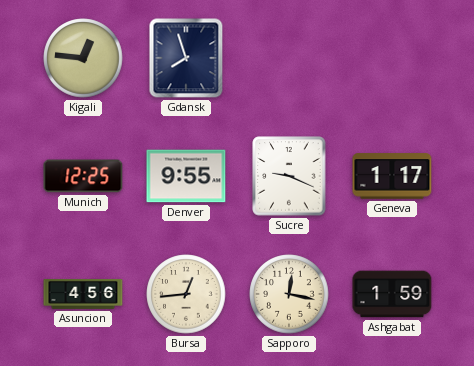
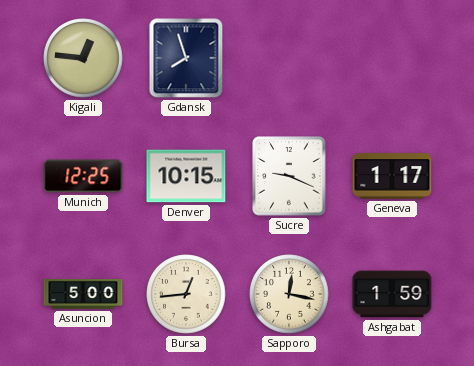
Denver: 9:55 -> 10:15
Asuncion: 4:56 -> 5:00
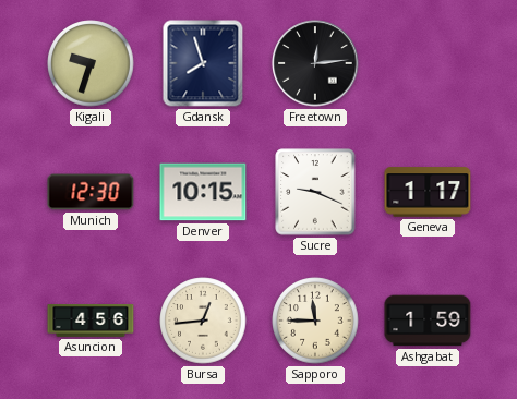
Kigali: 12:46 -> 9:33
Freetown: none -> 12:14
Munich: 12:25 -> 12:30
Asuncion: 5:00 -> 4:56
Sapporo: 12:17 -> 11:45
